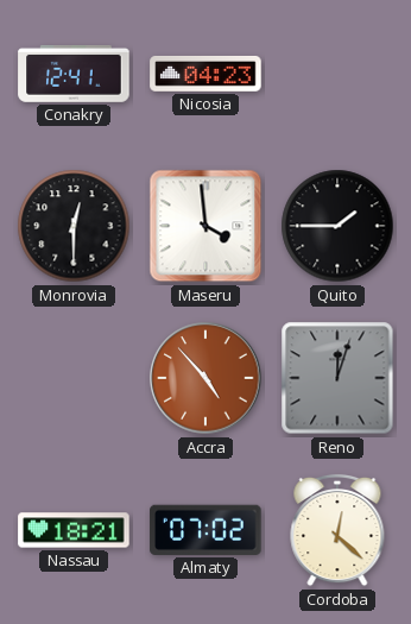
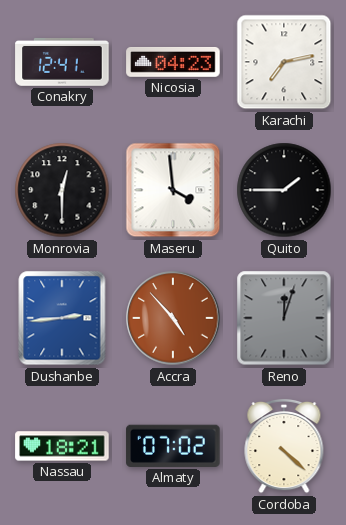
Karachi: none -> 7:13
Dushanbe: none -> 2:44
Cordoba: 12:22 -> 4:22
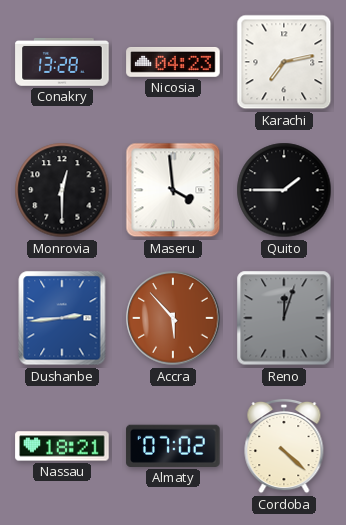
Conakry: 12:41 -> 13:28
Accra: 4:53 -> 5:53
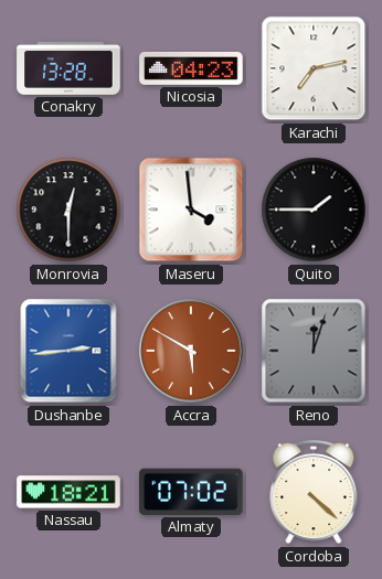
Accra: 5:53 -> 5:50
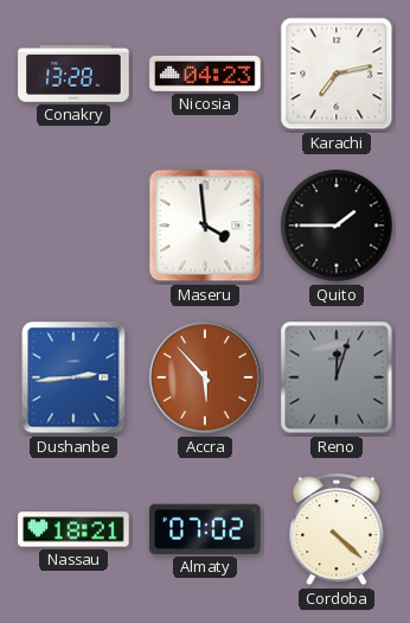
Monrovia: 12:30 -> none
Accra: 5:50 -> 5:53
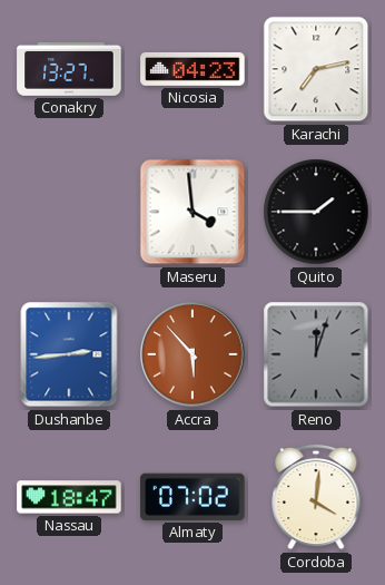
Conakry: 13:28 -> 13:27
Nassau: 18:21 -> 18:47
Cordoba: 4:22 -> 4:01
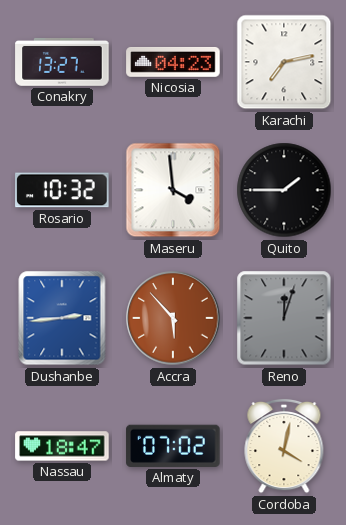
Rosario: none -> 10:32
Cordoba: 4:01 -> 4:02
